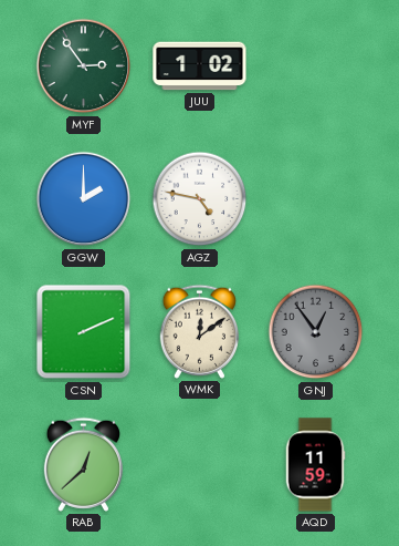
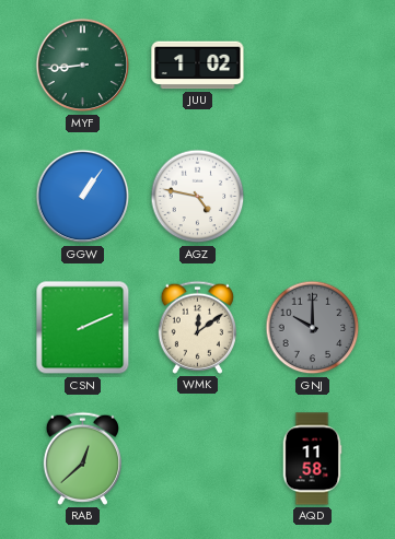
MYF: 2:54 -> 8:44
GGW: 2:00 -> 1:06
GNJ: 12:54 -> 10:00
AQD: 11:59 -> 11:58
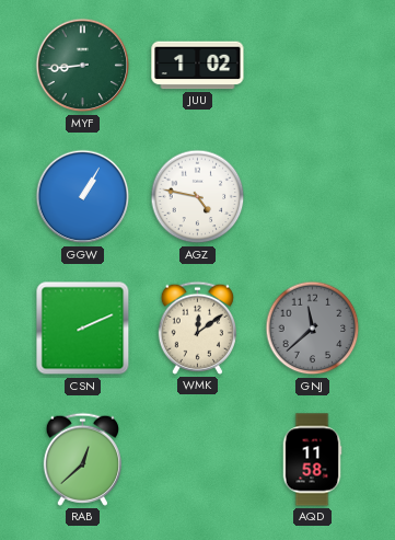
GGW: 1:06 -> 1:05
GNJ: 10:00 -> 11:38
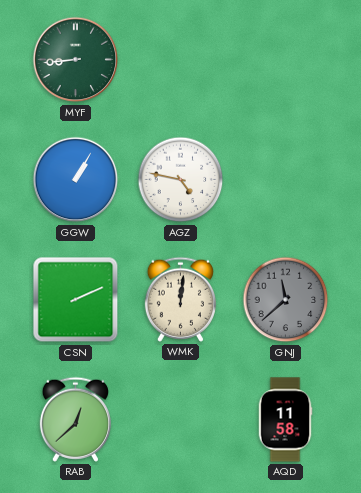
JUU: 1:02 -> none
WMK: 12:09 -> 12:01
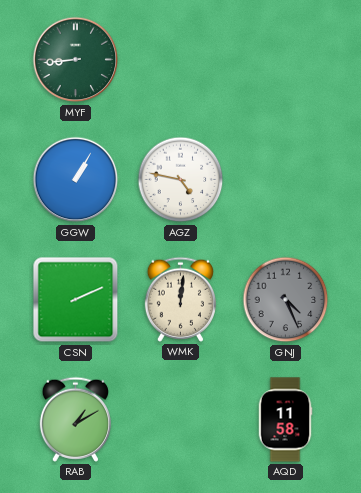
GNJ: 11:38 -> 4:26
RAB: 12:38 -> 1:10
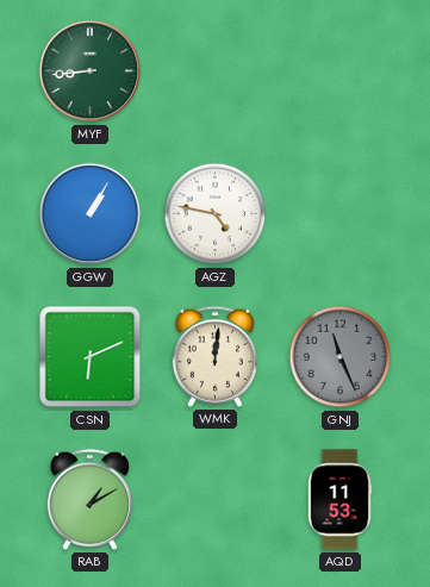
CSN: 2:11 -> 6:11
GNJ: 4:26 -> 11:26
AQD: 11:58 -> 11:53
